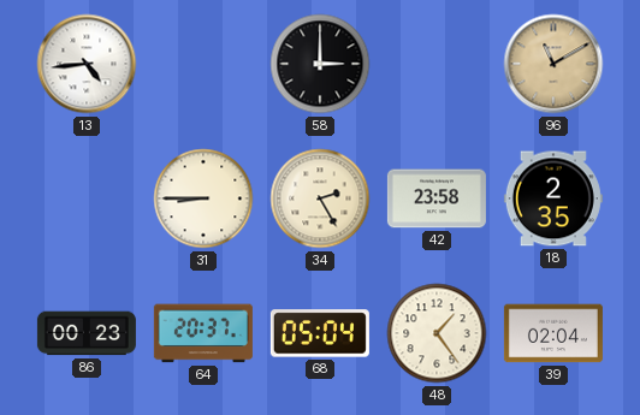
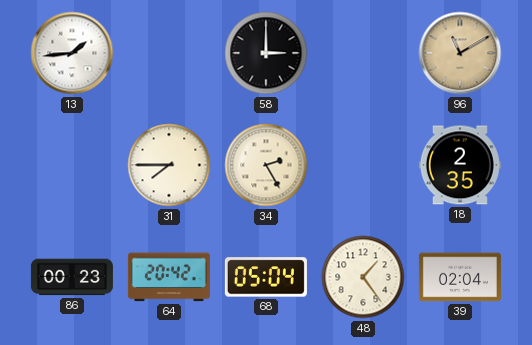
13: 4:44 -> 1:44
31: 8:45 -> 7:45
42: 23:58 -> none
64: 20:37 -> 20:42
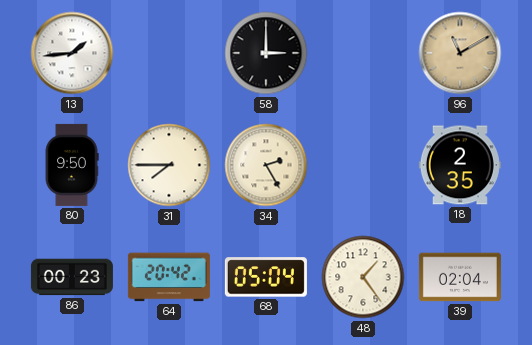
80: none -> 9:50
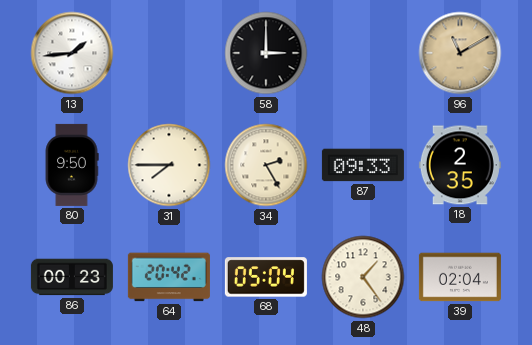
87: none -> 09:33
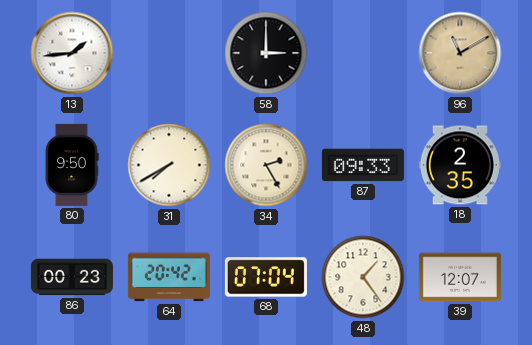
31: 7:45 -> 7:40
68: 05:04 -> 07:04
39: 02:04 -> 12:07
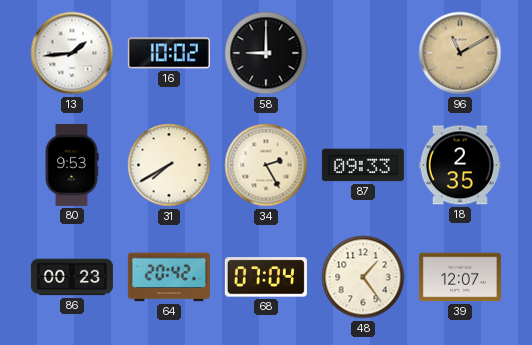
16: none -> 10:02
58: 3:00 -> 9:00
80: 9:50 -> 9:53
